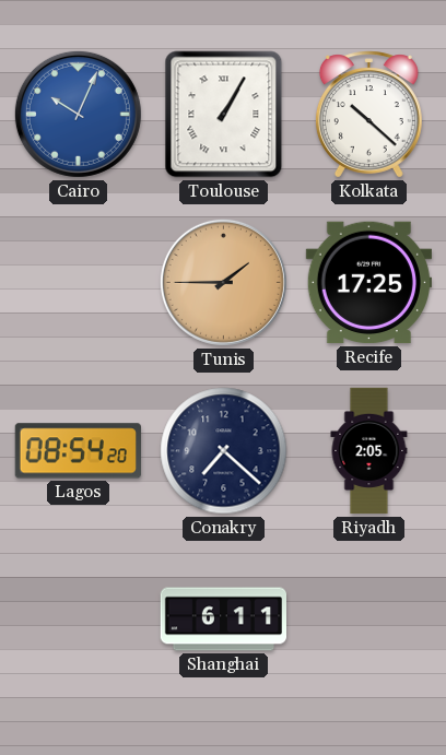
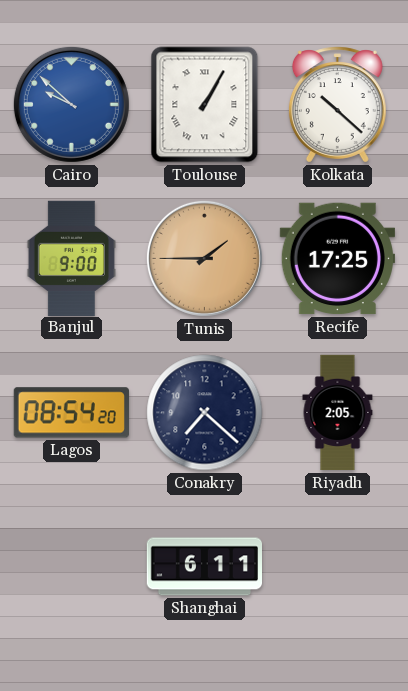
Cairo: 10:04 -> 9:52
Banjul: none -> 9:00
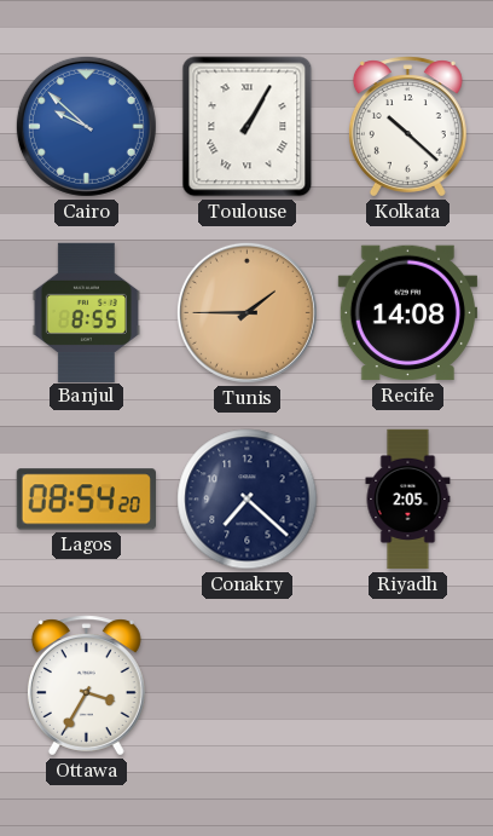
Banjul: 9:00 -> 8:55
Recife: 17:25 -> 14:08
Ottawa: none -> 3:35
Shanghai: 6:11 -> none
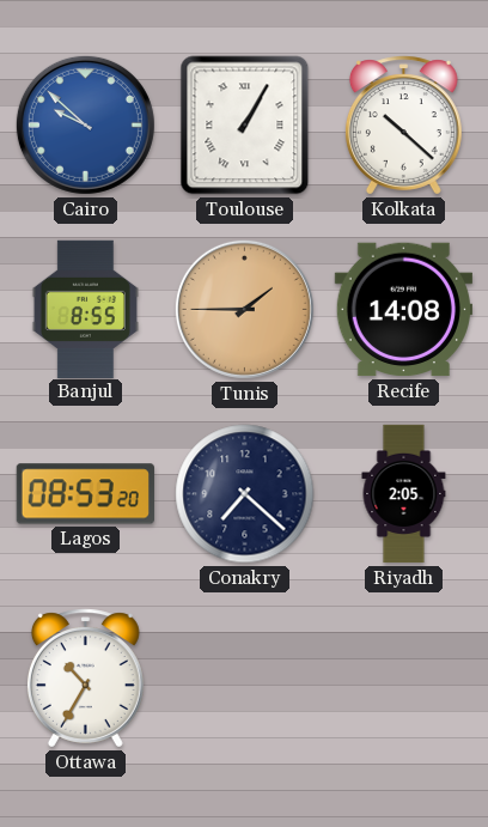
Lagos: 08:54 -> 08:53
Ottawa: 3:35 -> 10:35
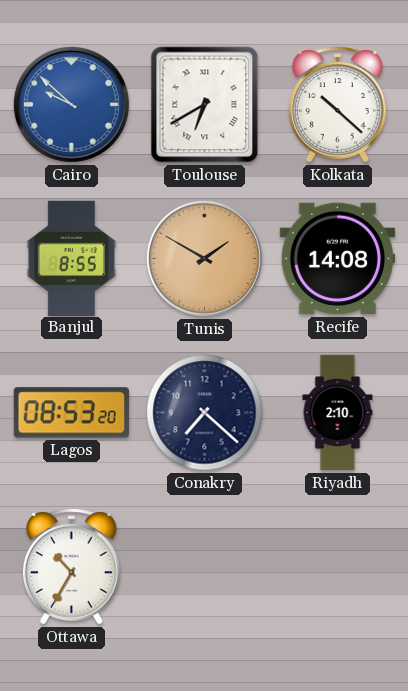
Toulouse: 1:05 -> 6:40
Tunis: 1:45 -> 1:50
Riyadh: 2:05 -> 2:10
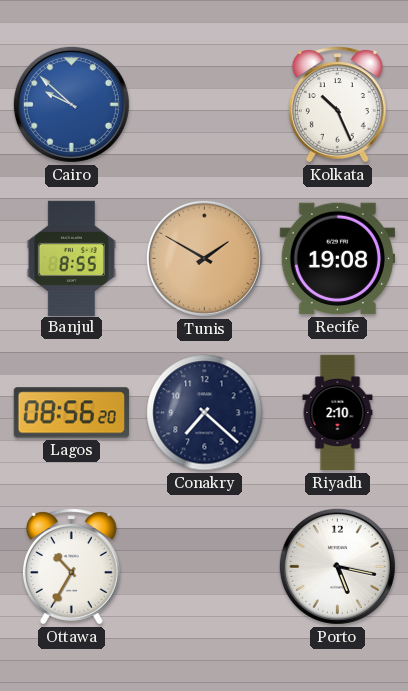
Toulouse: 6:40 -> none
Kolkata: 10:22 -> 10:26
Recife: 14:08 -> 19:08
Lagos: 08:53 -> 08:56
Porto: none -> 5:17
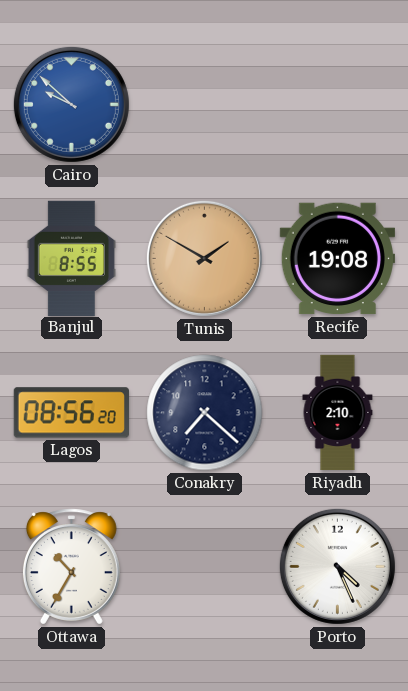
Kolkata: 10:26 -> none
Porto: 5:17 -> 4:26
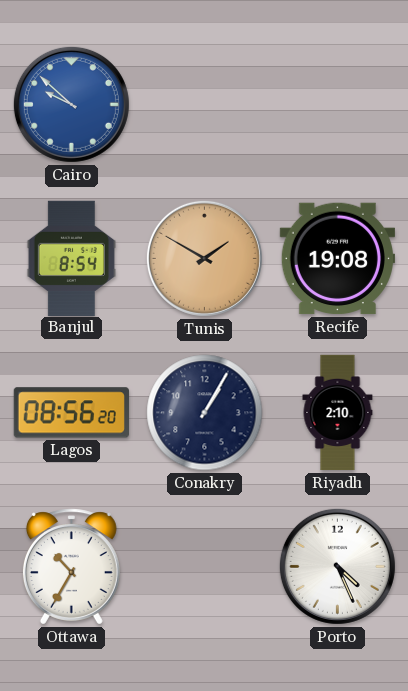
Banjul: 8:55 -> 8:54
Conakry: 7:22 -> 1:05
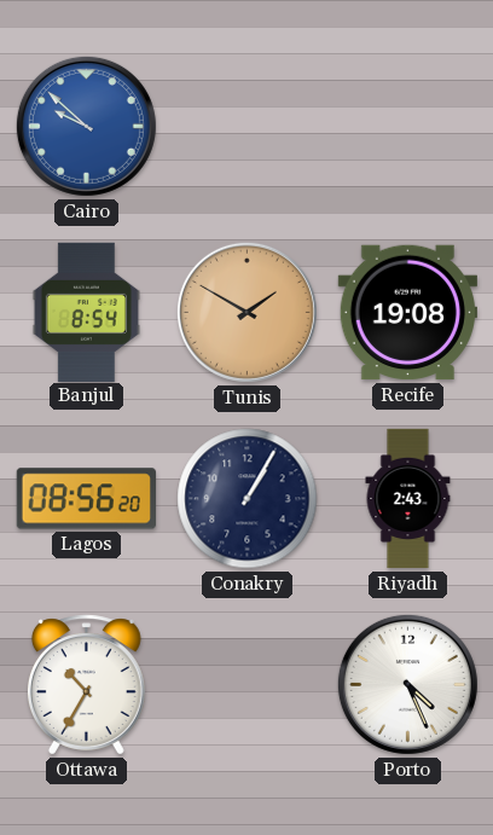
Riyadh: 2:10 -> 2:43
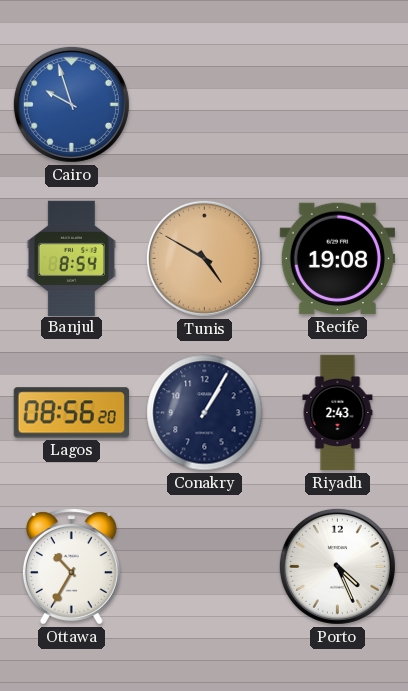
Cairo: 9:52 -> 9:57
Tunis: 1:50 -> 4:50
